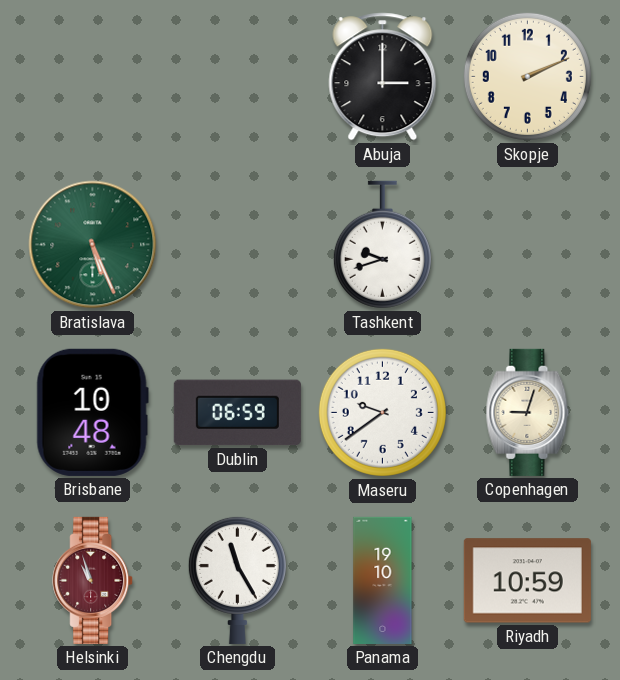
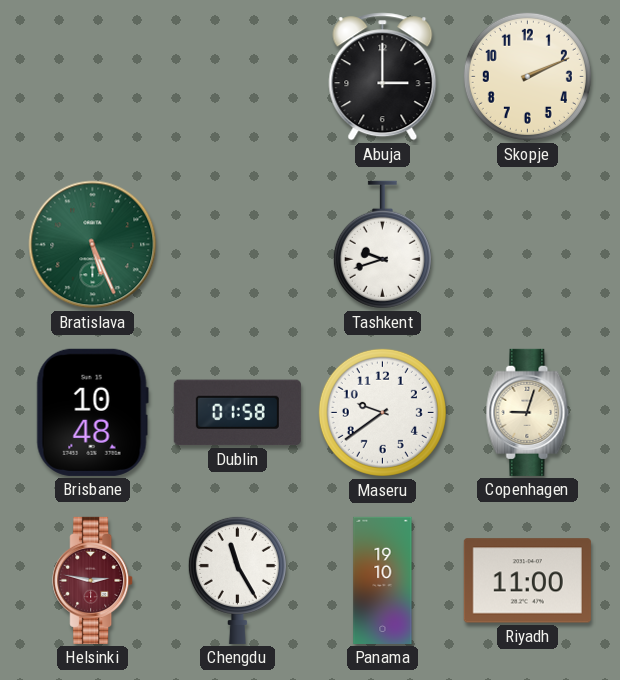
Dublin: 06:59 -> 01:58
Helsinki: 10:57 -> 2:47
Riyadh: 10:59 -> 11:00
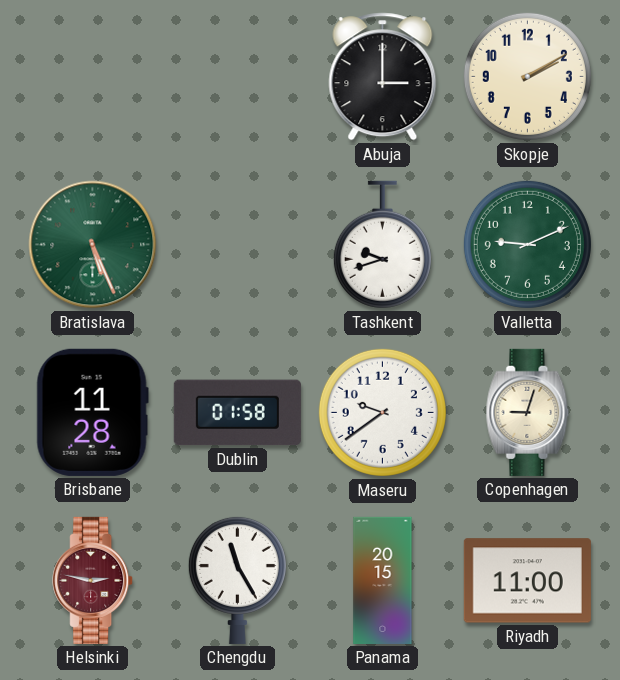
Skopje: 2:11 -> 2:10
Valletta: none -> 9:11
Brisbane: 10:48 -> 11:28
Panama: 19:10 -> 20:15
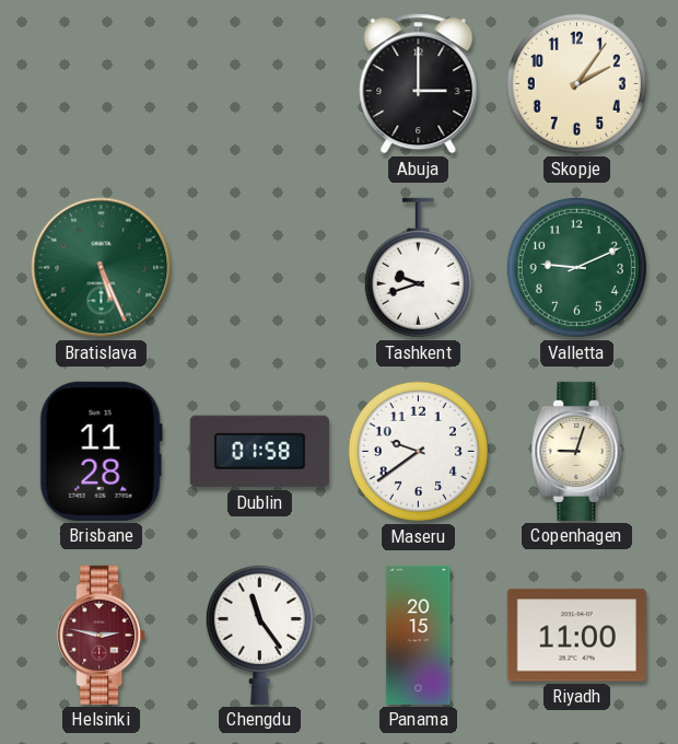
Skopje: 2:10 -> 2:06
Chengdu: 11:25 -> 11:24
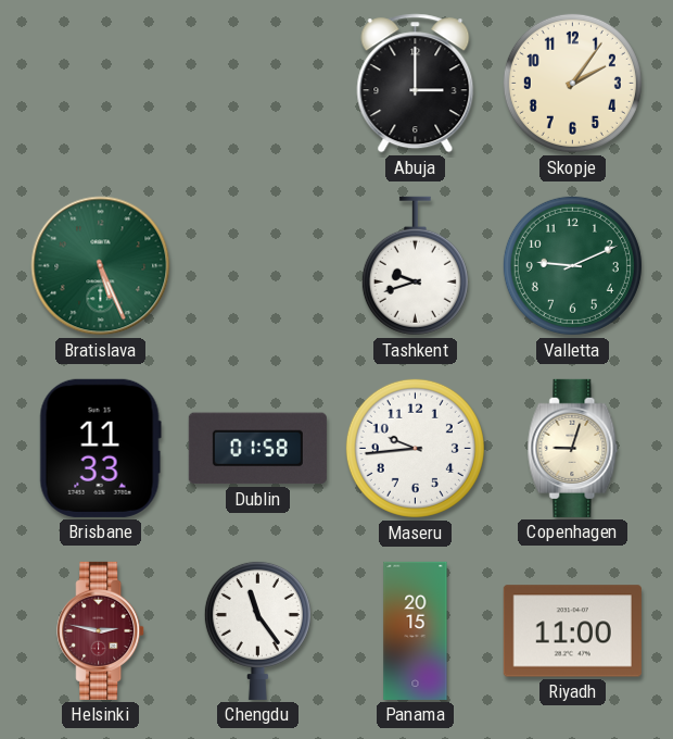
Brisbane: 11:28 -> 11:33
Maseru: 9:39 -> 9:44
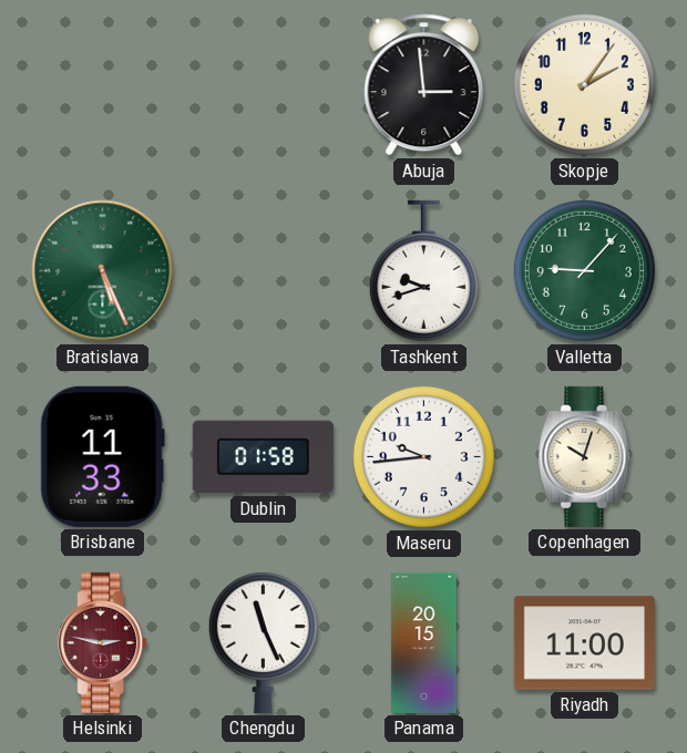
Abuja: 3:00 -> 2:59
Valletta: 9:11 -> 9:07
Copenhagen: 9:03 -> 10:03
Chengdu: 11:24 -> 11:26
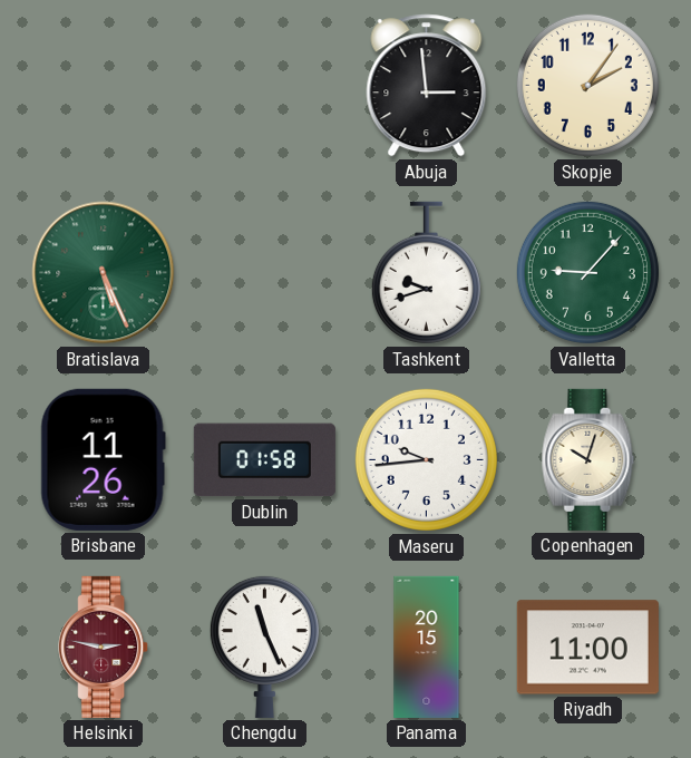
Brisbane: 11:33 -> 11:26
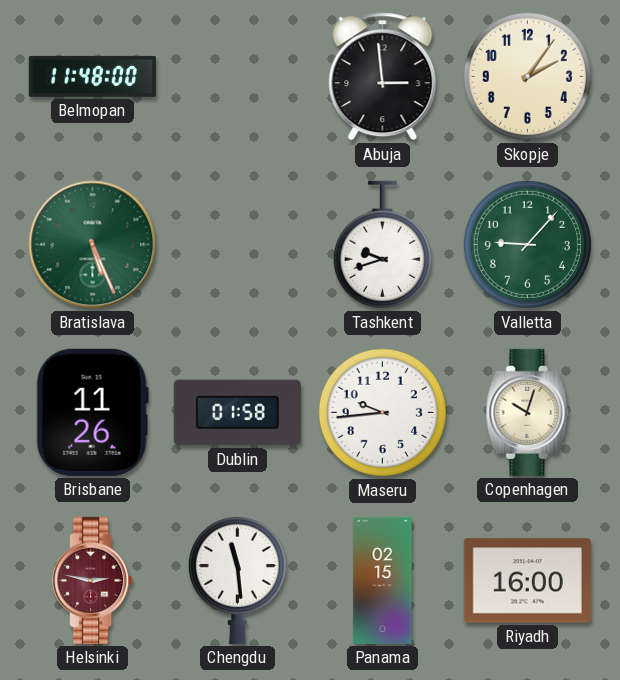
Belmopan: none -> 11:48
Chengdu: 11:26 -> 11:29
Panama: 20:15 -> 02:15
Riyadh: 11:00 -> 16:00
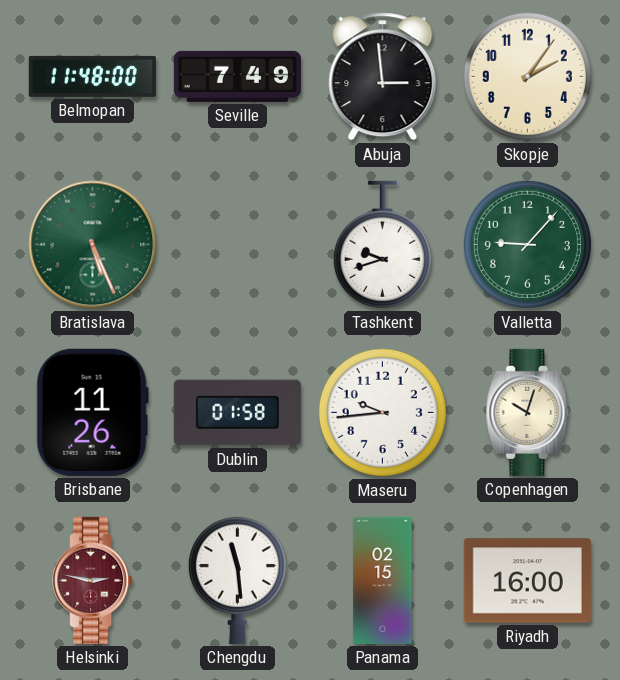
Seville: none -> 7:49
